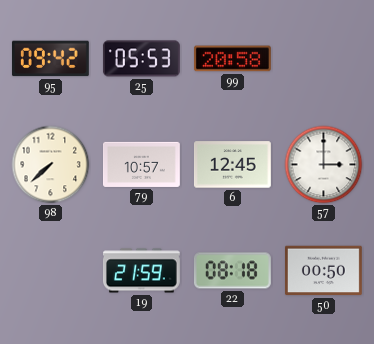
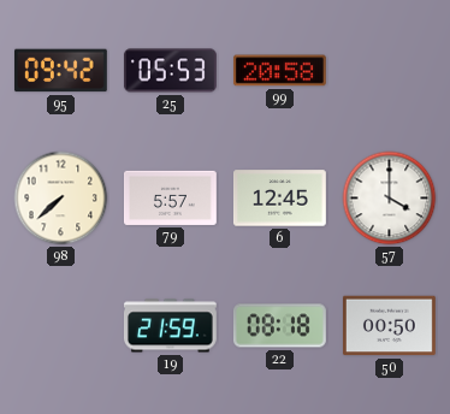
79: 10:57 -> 5:57
57: 3:00 -> 4:00
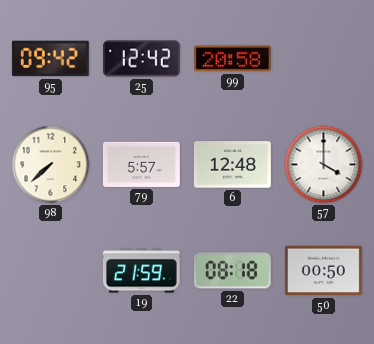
25: 05:53 -> 12:42
6: 12:45 -> 12:48
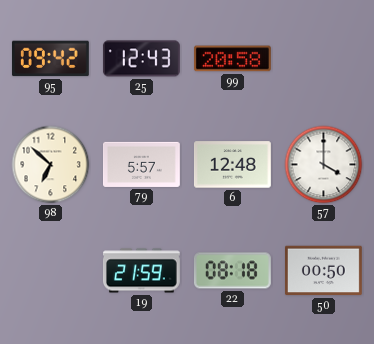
25: 12:42 -> 12:43
98: 7:38 -> 6:52
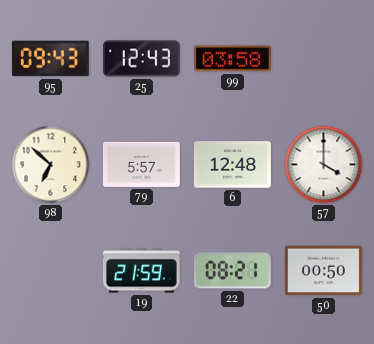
95: 09:42 -> 09:43
99: 20:58 -> 03:58
22: 08:18 -> 08:21
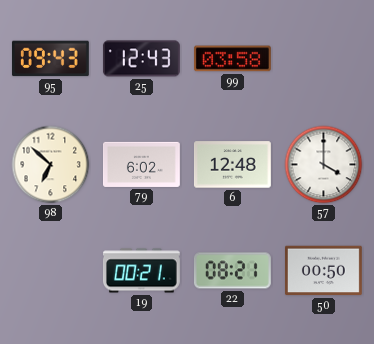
79: 5:57 -> 6:02
19: 21:59 -> 00:21
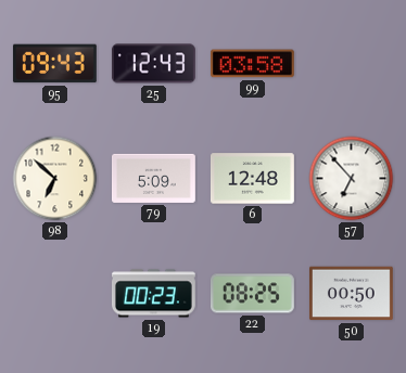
79: 6:02 -> 5:09
57: 4:00 -> 6:53
19: 00:21 -> 00:23
22: 08:21 -> 08:25
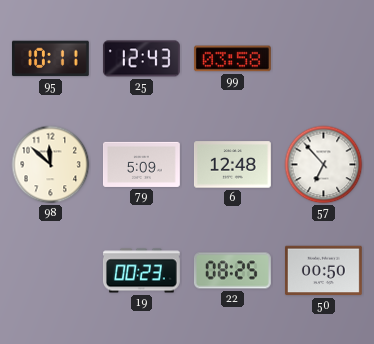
95: 09:43 -> 10:11
98: 6:52 -> 11:52
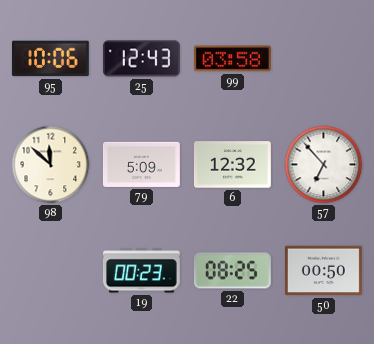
95: 10:11 -> 10:06
6: 12:48 -> 12:32
